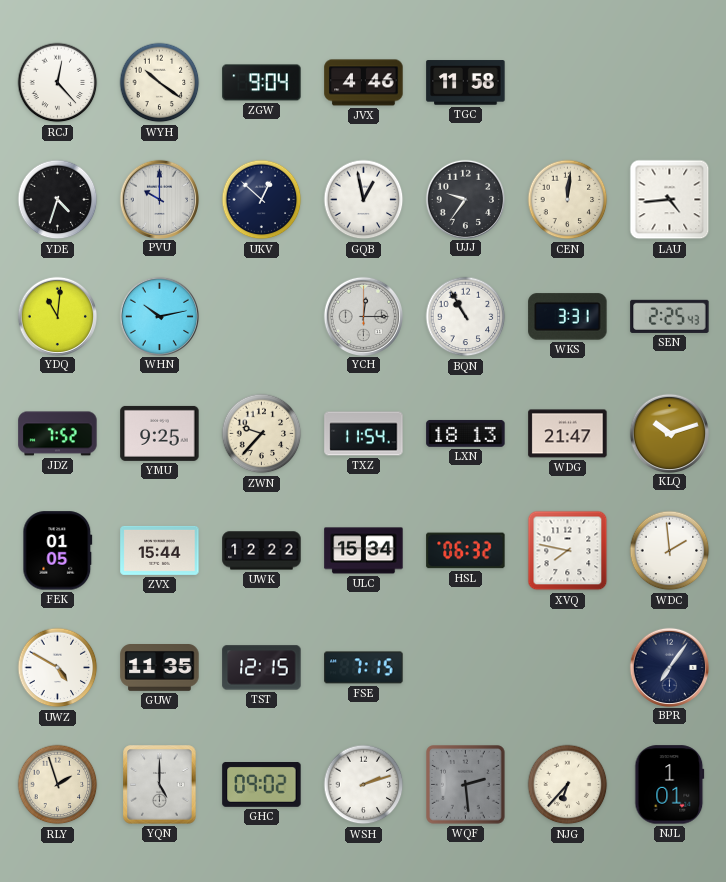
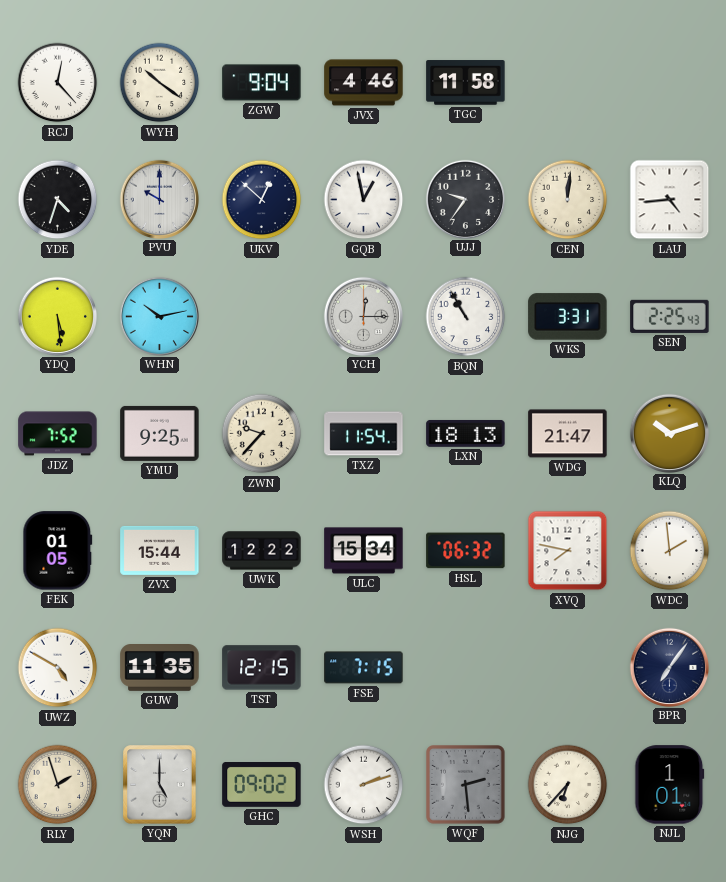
YDQ: 11:01 -> 5:29
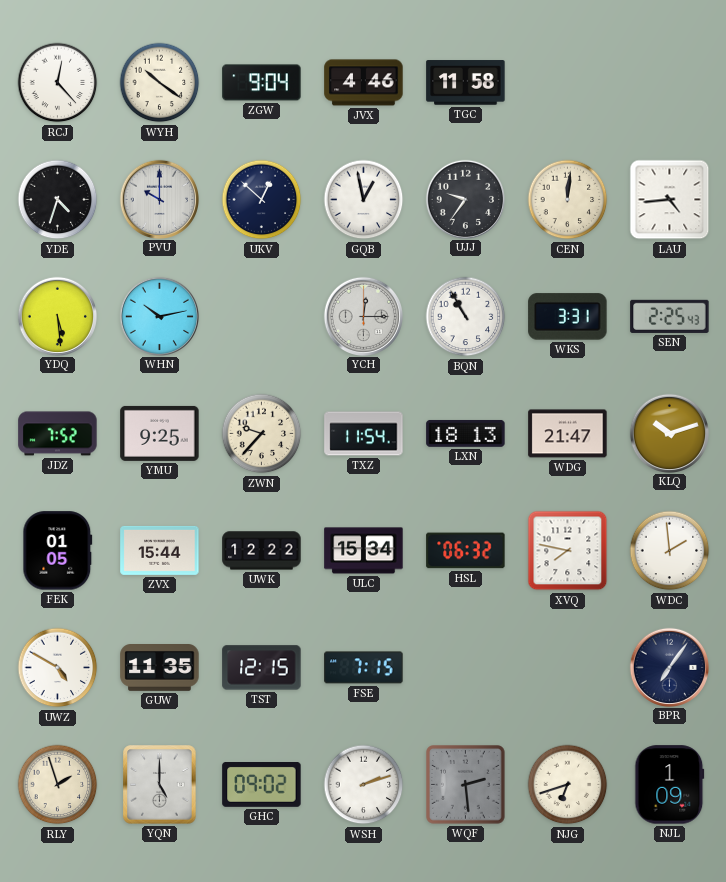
NJG: 6:37 -> 6:42
NJL: 1:01 -> 1:09
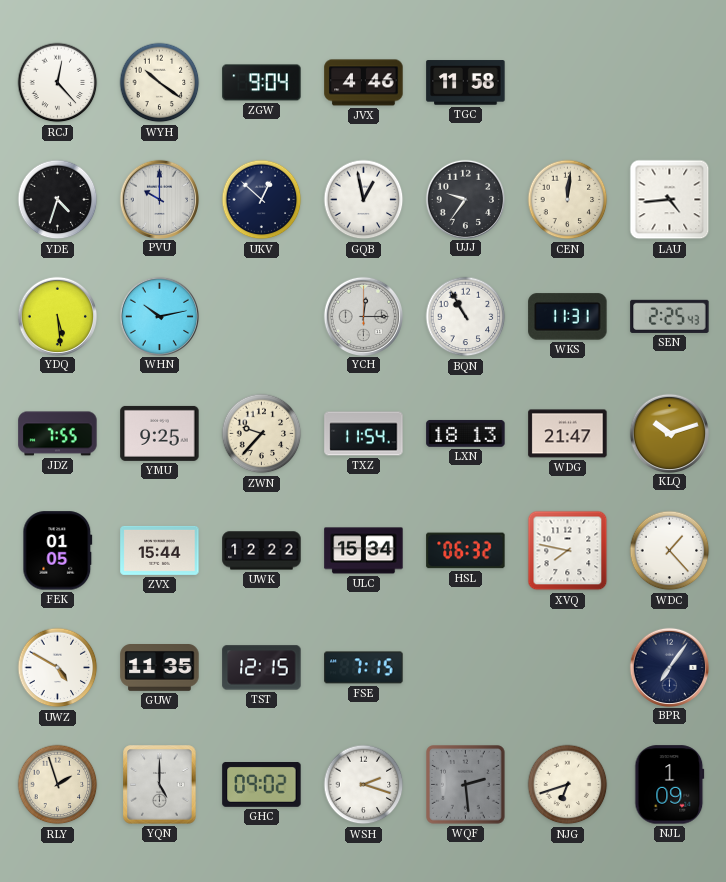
WKS: 3:31 -> 11:31
JDZ: 7:52 -> 7:55
WDC: 1:59 -> 1:23
WSH: 2:12 -> 2:18
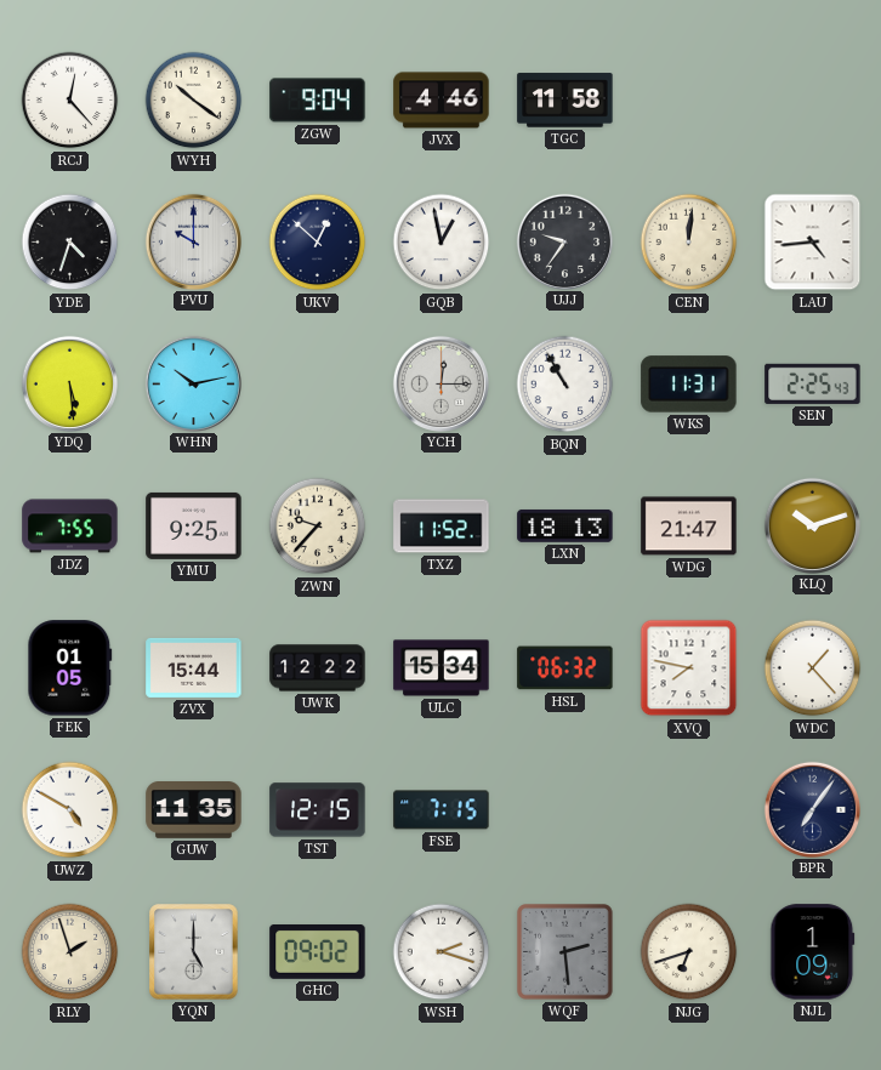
TXZ: 11:54 -> 11:52
